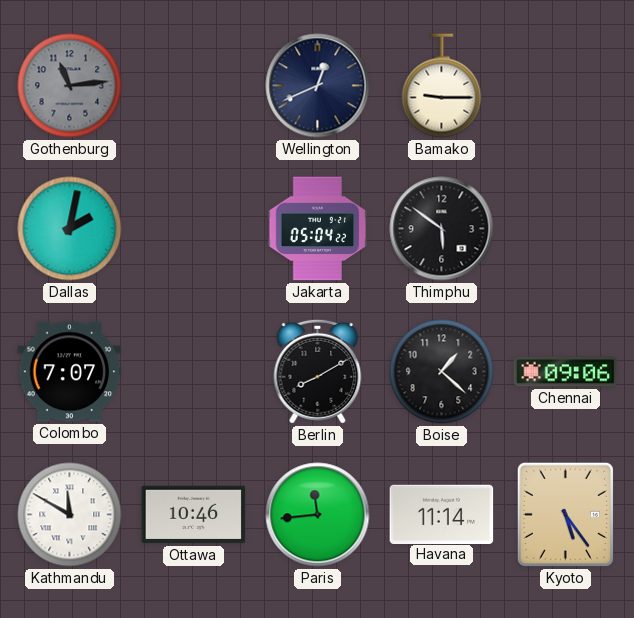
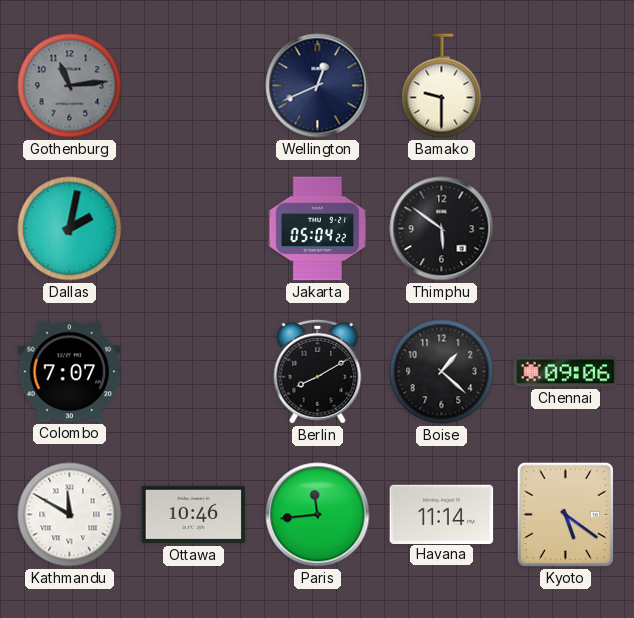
Bamako: 9:15 -> 9:30
Kyoto: 5:24 -> 5:21
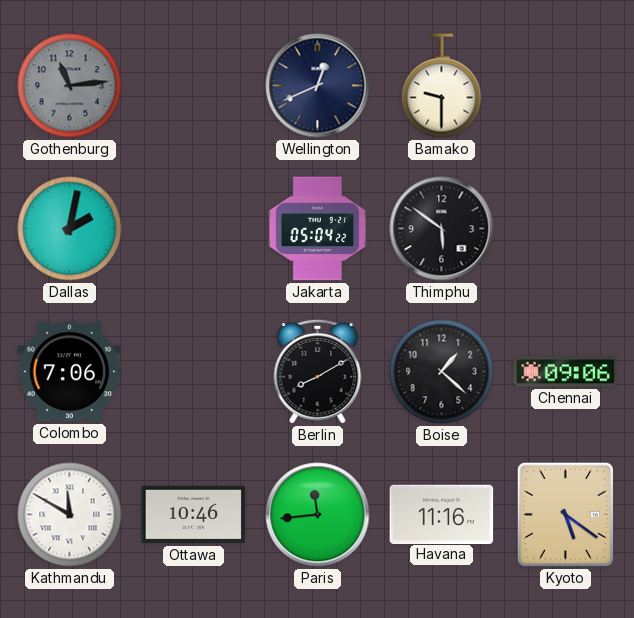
Colombo: 7:07 -> 7:06
Havana: 11:14 -> 11:16
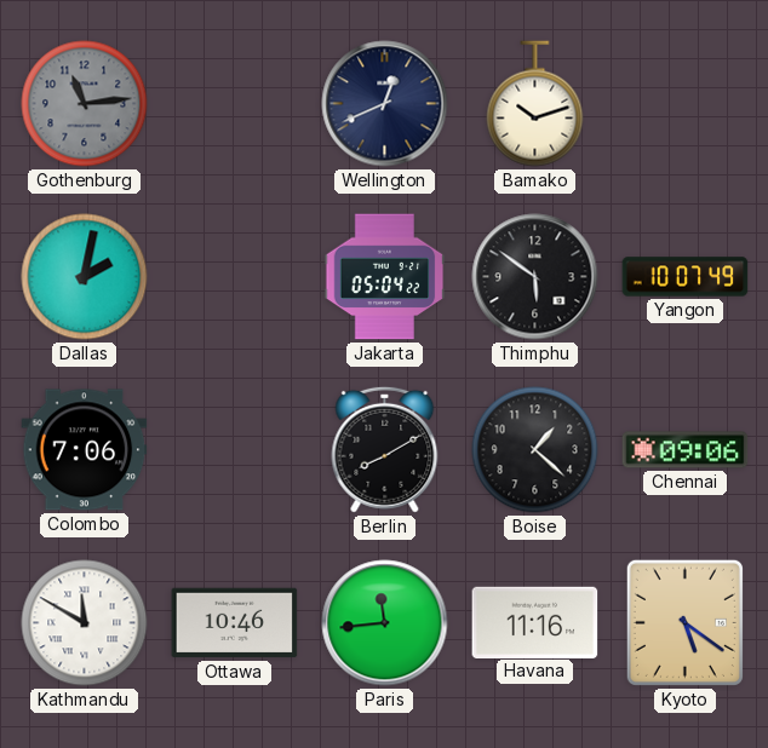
Bamako: 9:30 -> 10:12
Yangon: none -> 10:07
